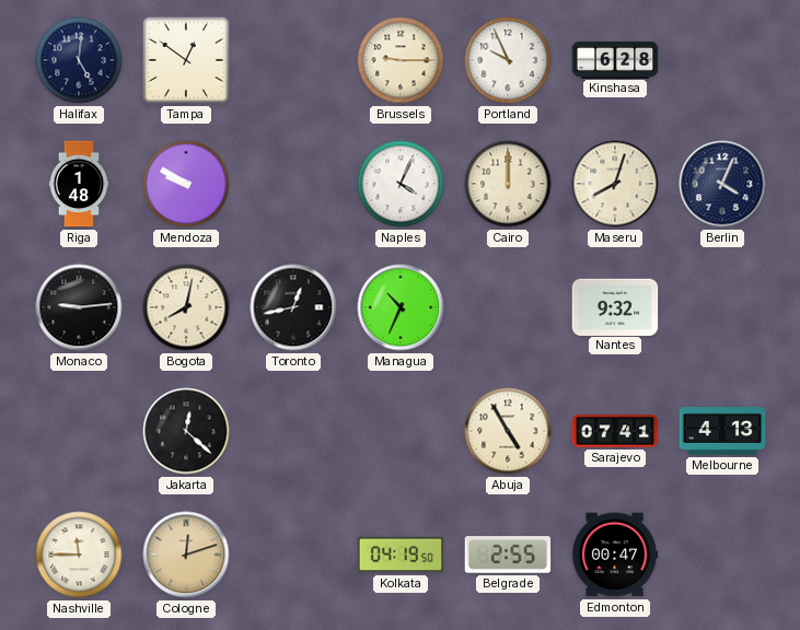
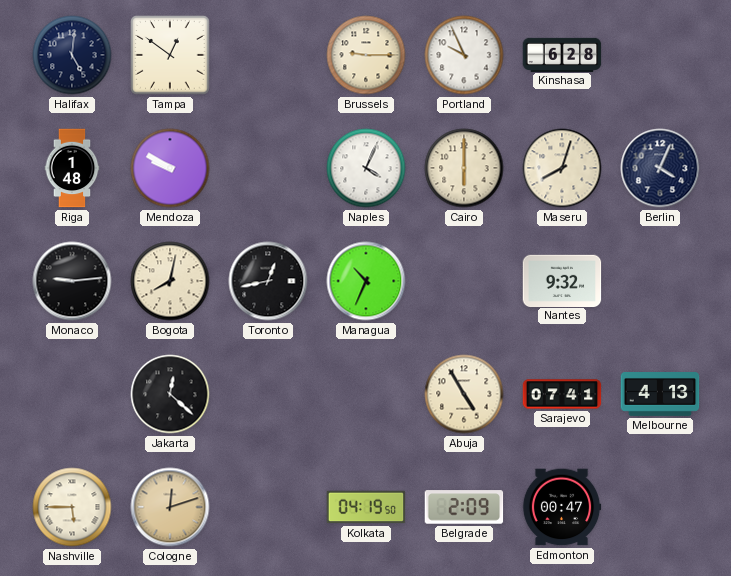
Cairo: 12:00 -> 6:00
Nashville: 11:45 -> 5:45
Belgrade: 2:55 -> 2:09
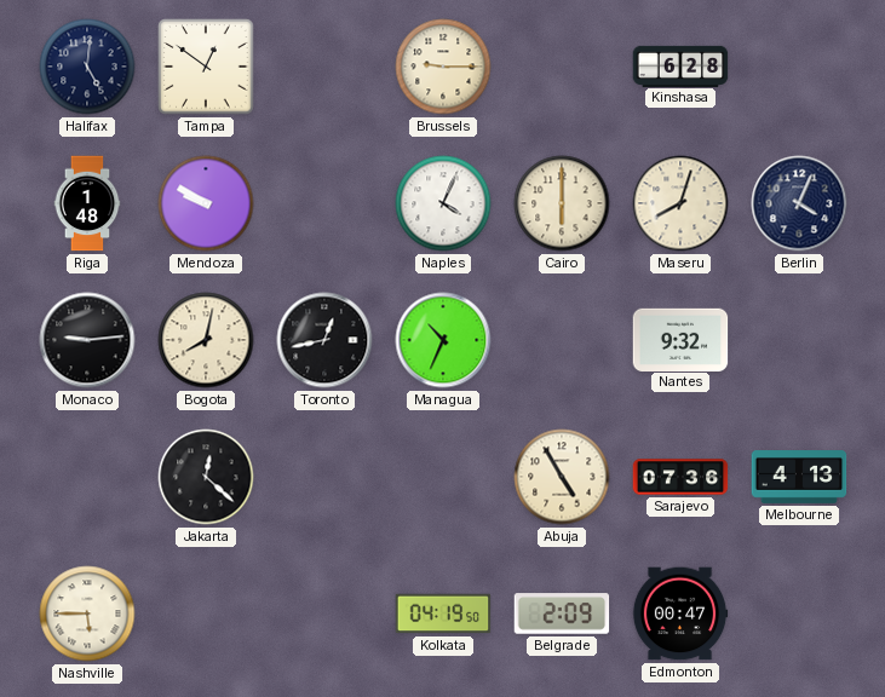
Portland: 9:56 -> none
Sarajevo: 07:41 -> 07:36
Cologne: 12:12 -> none
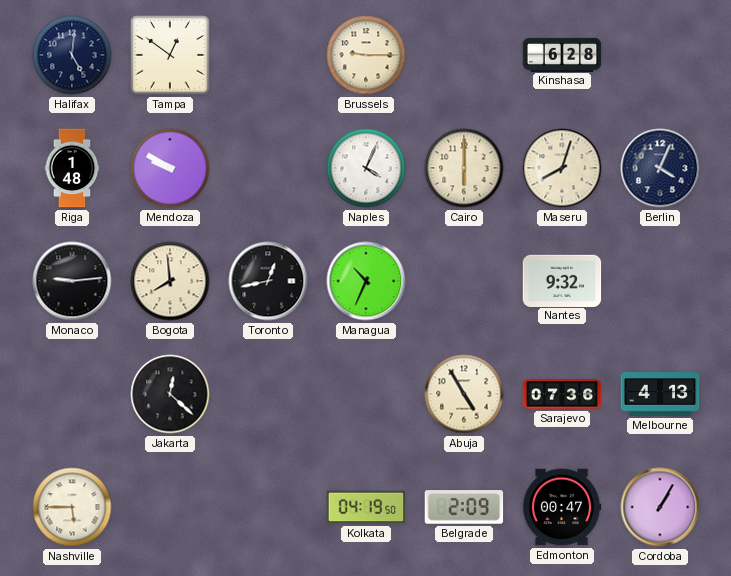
Bogota: 8:02 -> 7:59
Cordoba: none -> 1:05
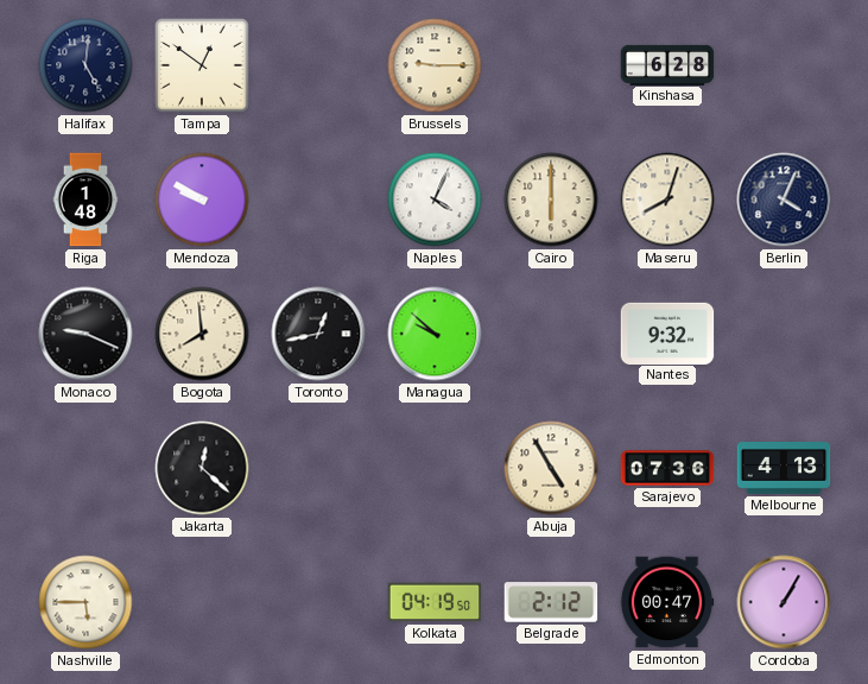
Monaco: 9:14 -> 9:19
Managua: 10:34 -> 9:52
Belgrade: 2:09 -> 2:12
